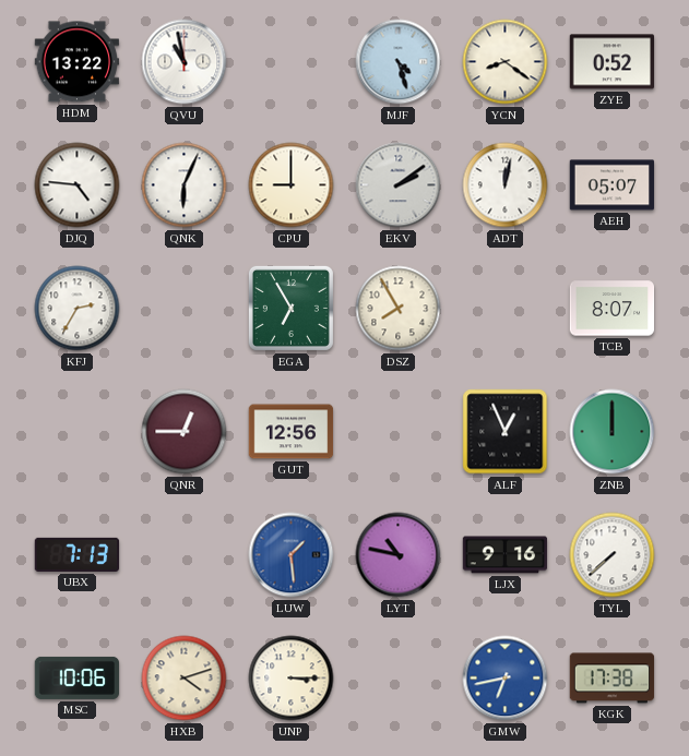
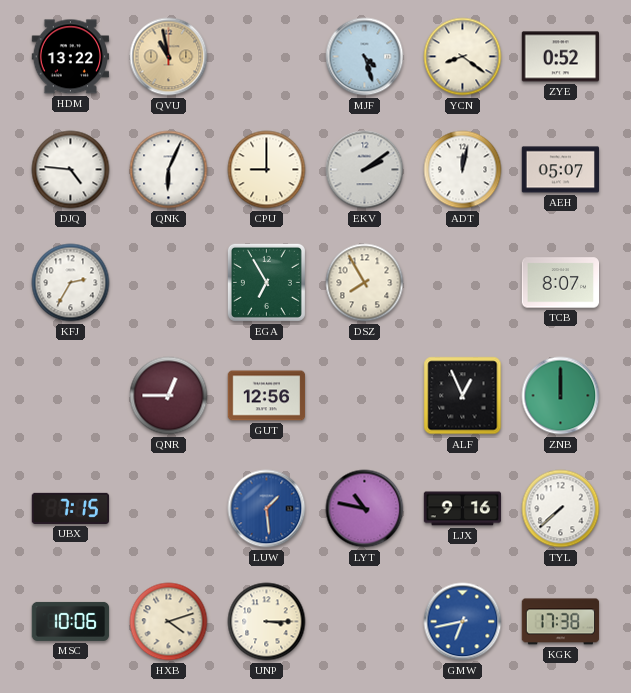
QVU dial: white -> champagne
UBX: 7:13 -> 7:15
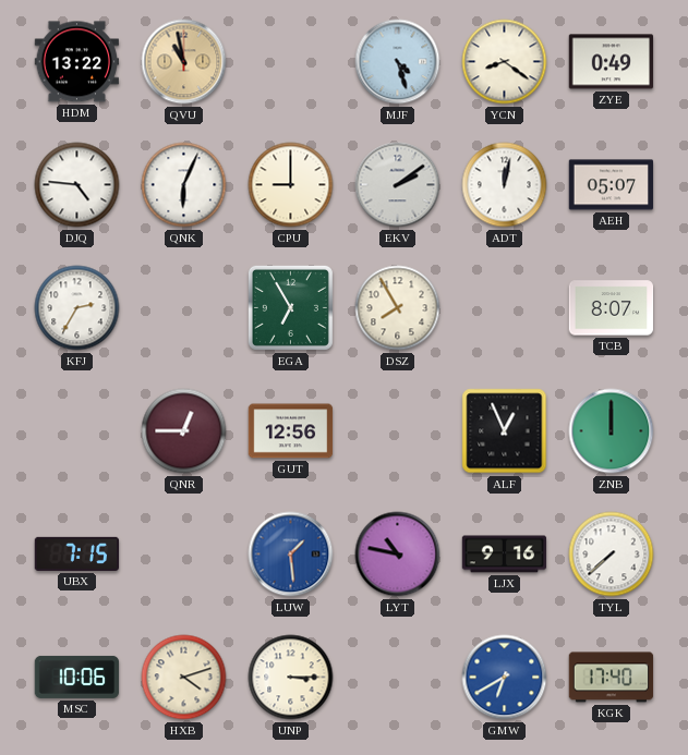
ZYE: 0:52 -> 0:49
GMW: 6:43 -> 6:40
KGK: 17:38 -> 17:40
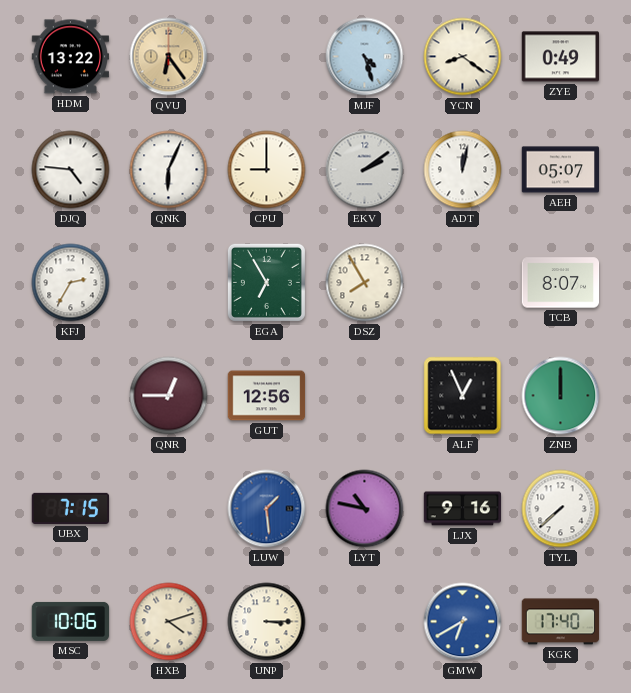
QVU: 10:58 -> 6:24
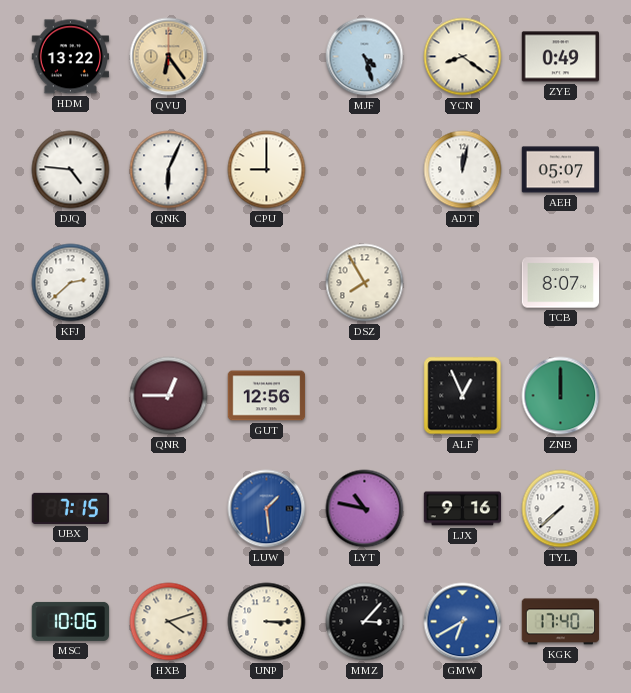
EKV: 2:09 -> none
KFJ: 2:35 -> 2:38
EGA: 6:55 -> none
MMZ: none -> 3:07
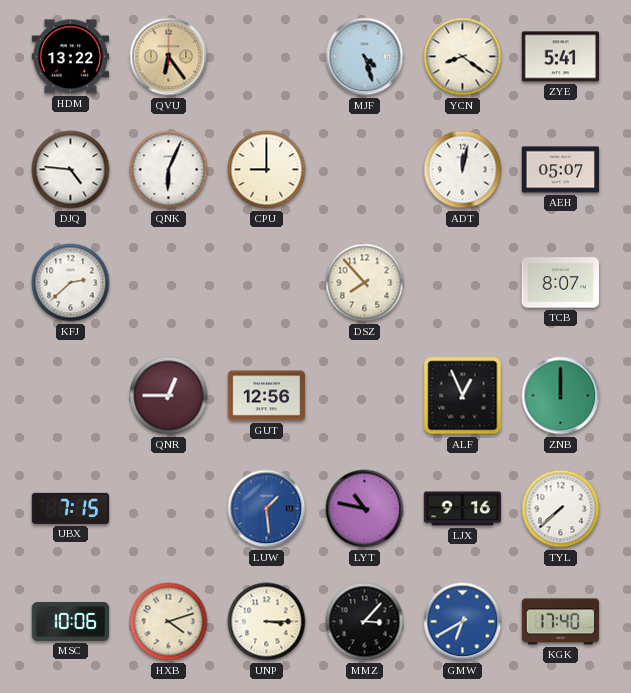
ZYE: 0:49 -> 5:41
DSZ: 7:55 -> 7:53
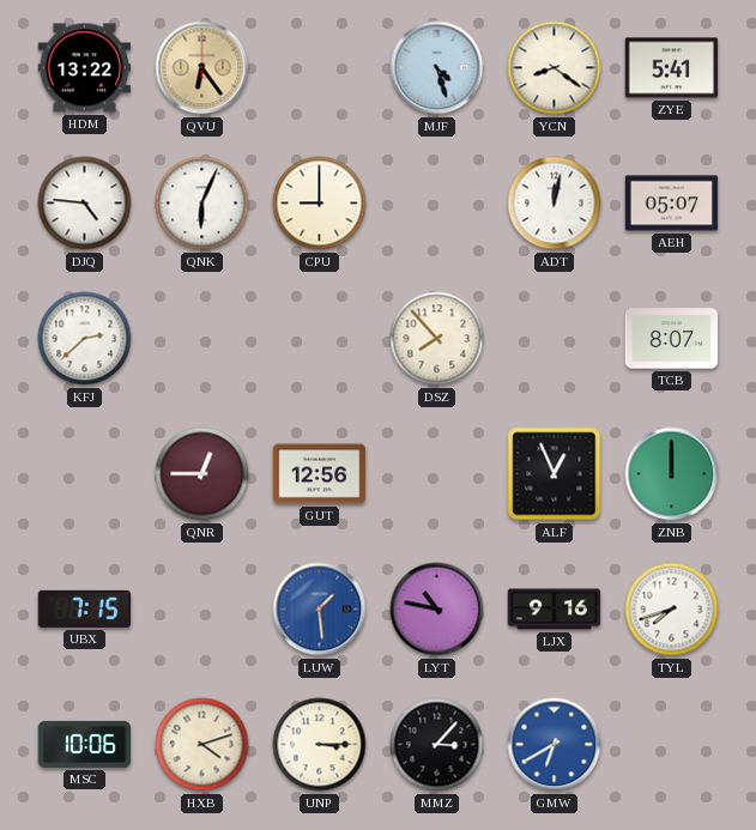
TYL: 7:38 -> 7:42
KGK: 17:40 -> none
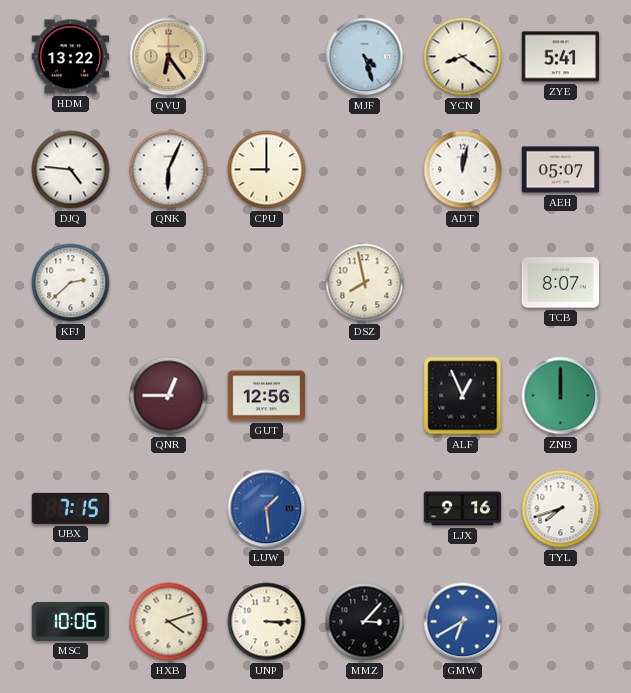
DSZ: 7:53 -> 7:58
LYT: 10:47 -> none
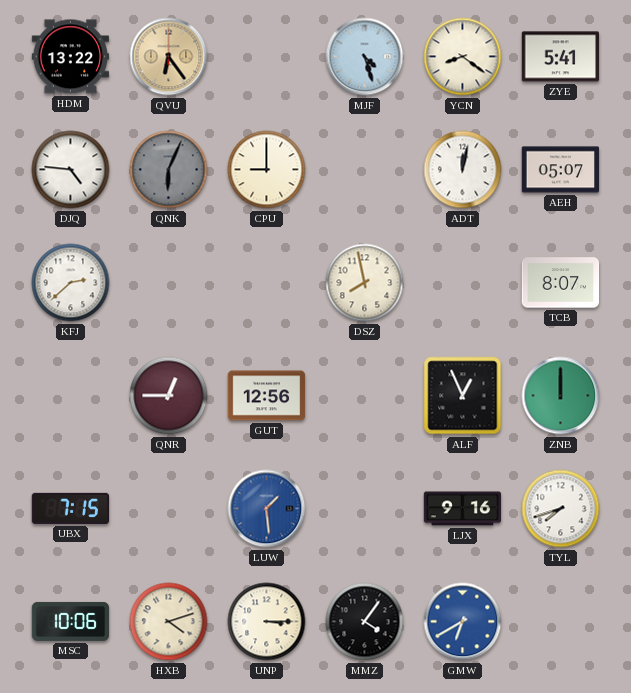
QNK dial: white -> grey
MMZ: 3:07 -> 4:06
